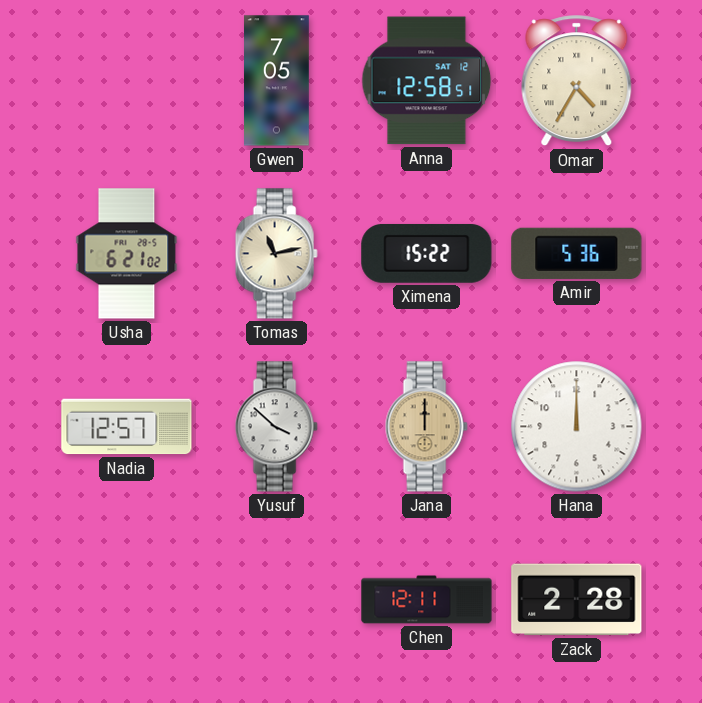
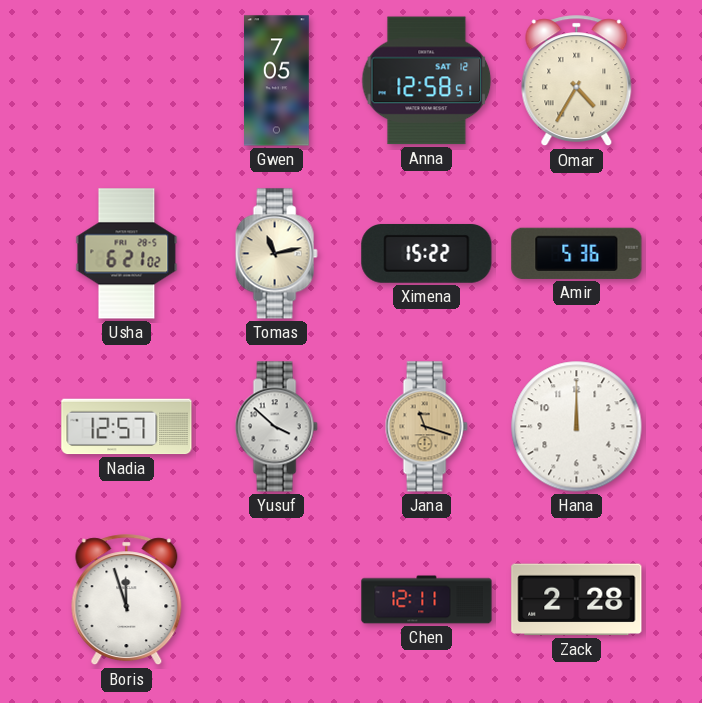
Jana: 12:00 -> 11:18
Boris: none -> 11:57
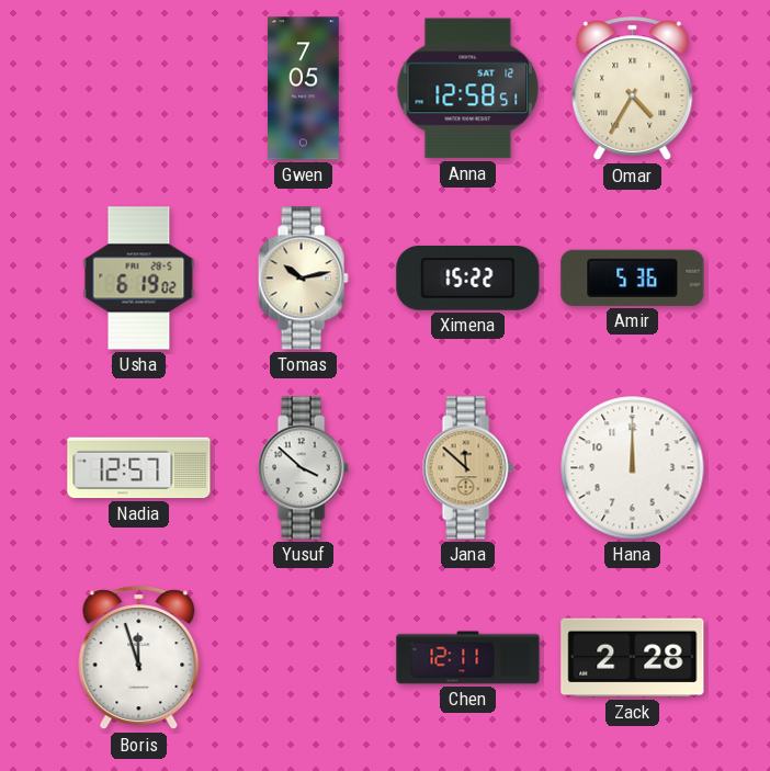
Usha: 6:21 -> 6:19
Tomas: 11:13 -> 10:13
Jana: 11:18 -> 11:52
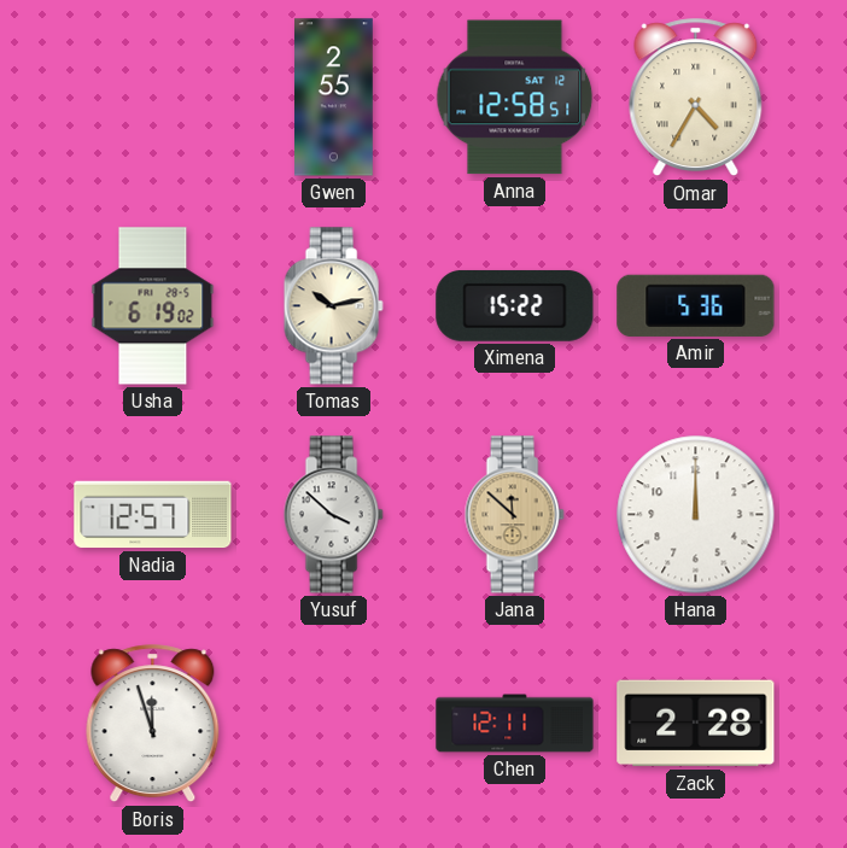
Gwen: 7:05 -> 2:55
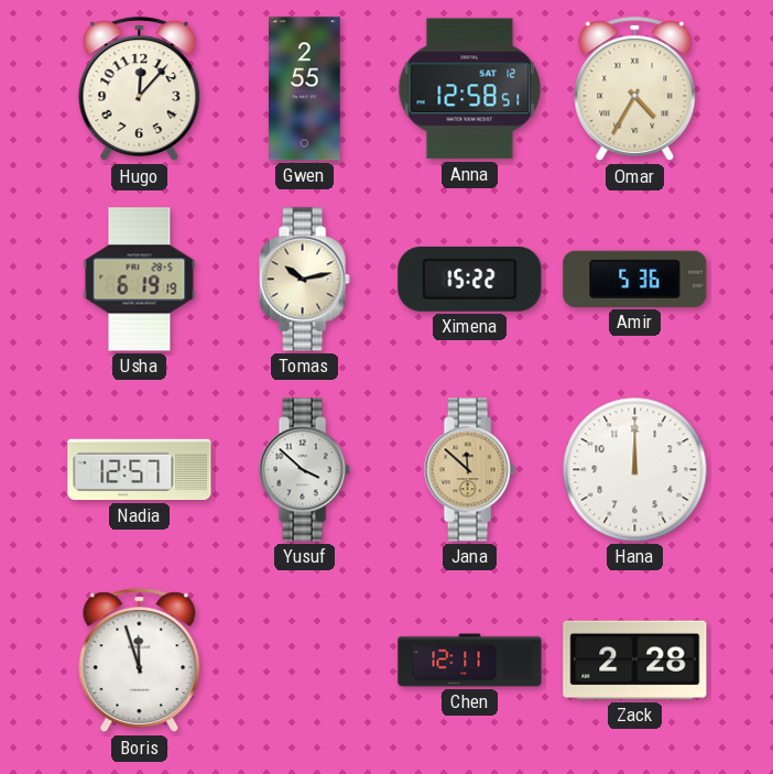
Hugo: none -> 12:07
Usha: 6:19:02 -> 6:19:19
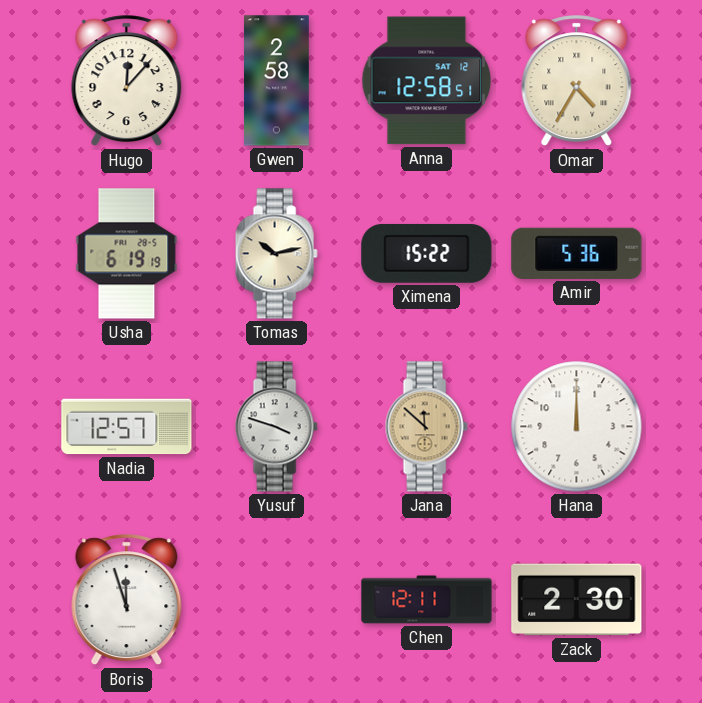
Gwen: 2:55 -> 2:58
Yusuf: 3:52 -> 3:48
Zack: 2:28 -> 2:30
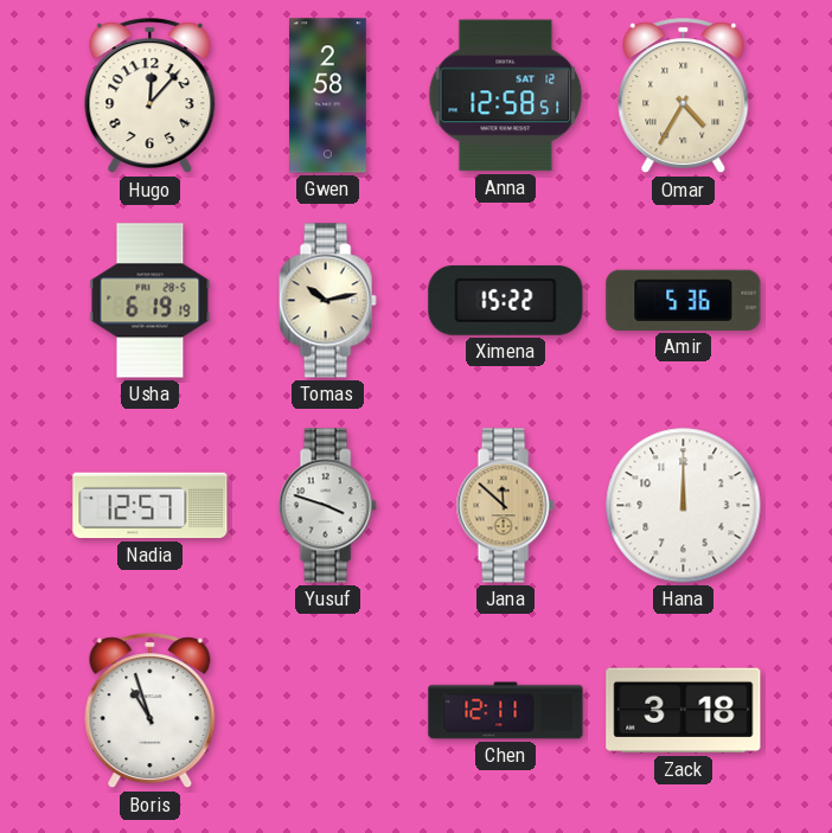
Boris: 11:57 -> 10:57
Zack: 2:30 -> 3:18
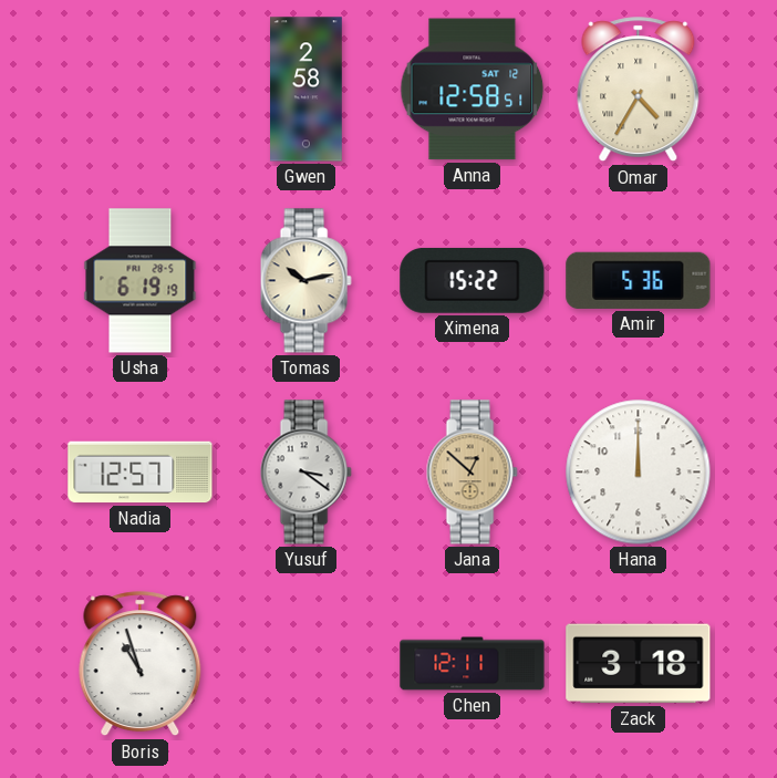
Hugo: 12:07 -> none
Yusuf: 3:48 -> 3:21
Jana: 11:52 -> 12:52
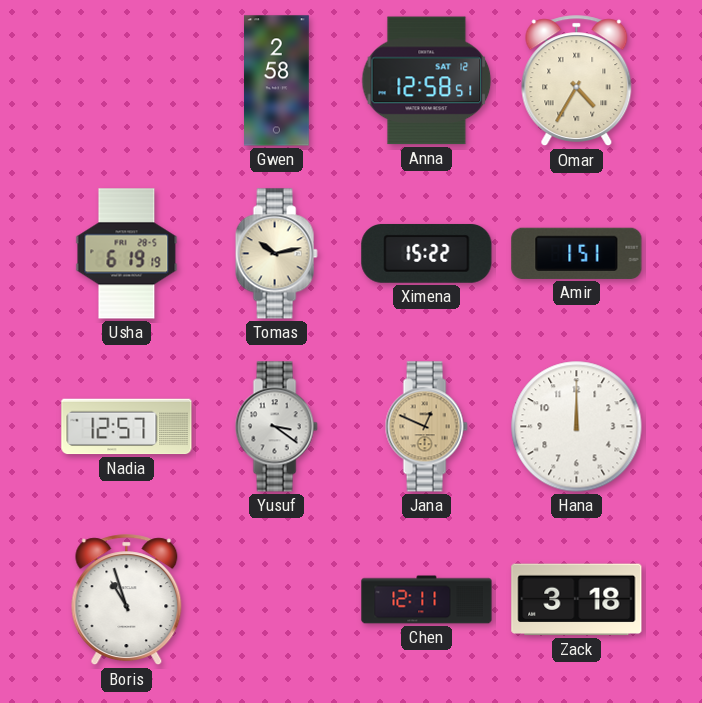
Amir: 5:36 -> 1:51
Jana: 12:52 -> 12:49
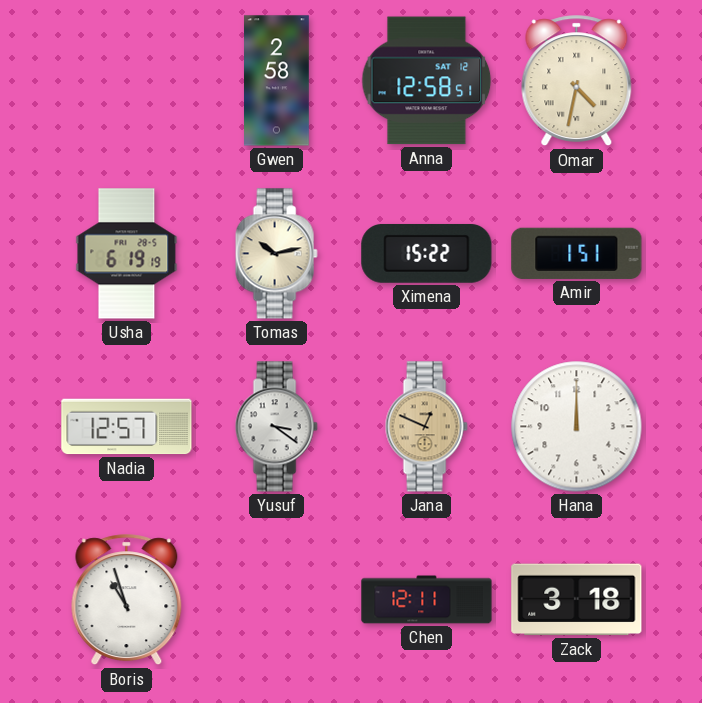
Omar: 4:35 -> 4:32
